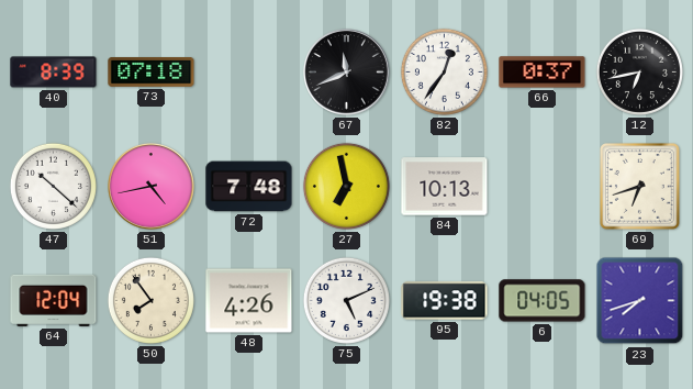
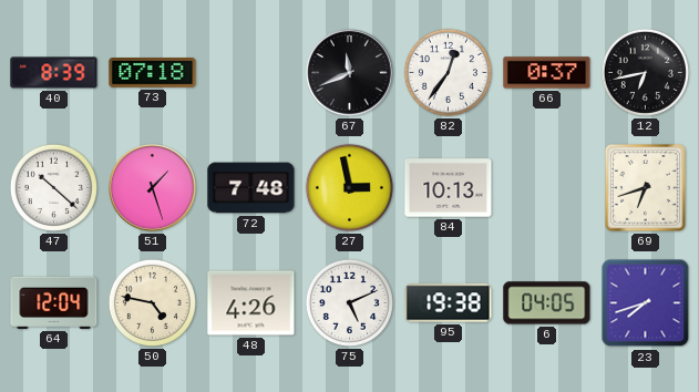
51: 4:43 -> 1:27
27: 6:58 -> 2:58
50: 7:54 -> 4:47
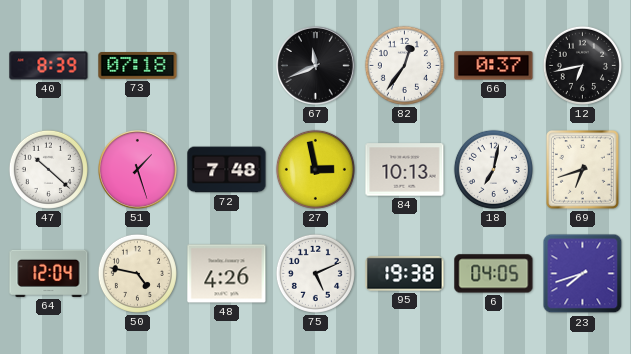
18: none -> 7:02
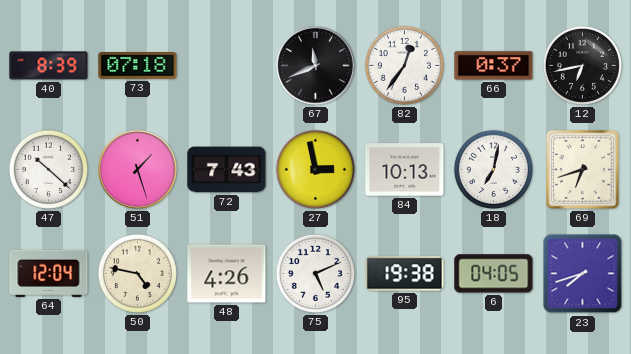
72: 7:48 -> 7:43
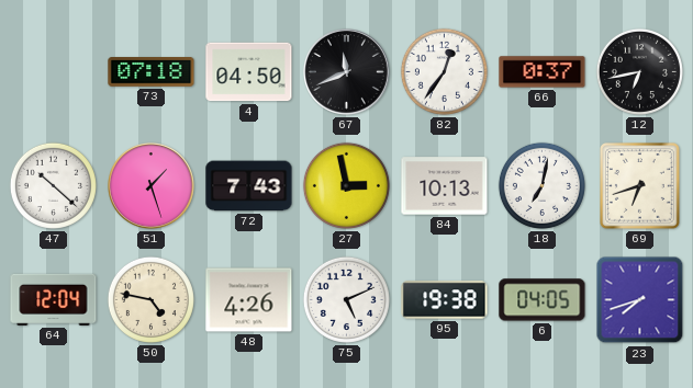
40: 8:39 -> none
4: none -> 04:50
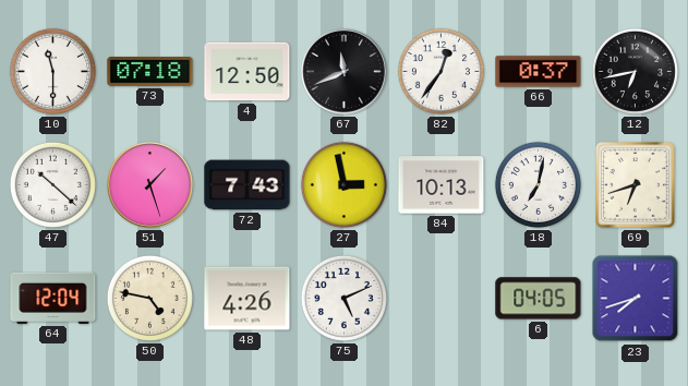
10: none -> 11:30
4: 04:50 -> 12:50
95: 19:38 -> none
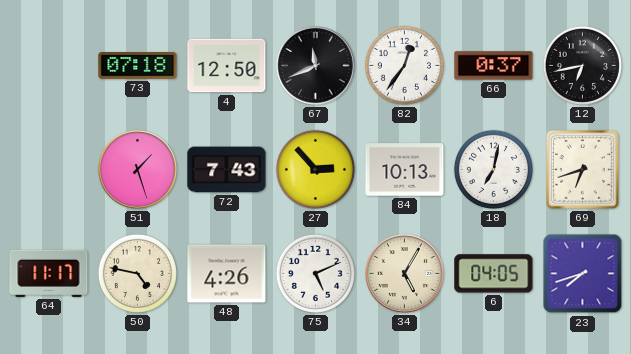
10: 11:30 -> none
47: 10:22 -> none
27: 2:58 -> 2:53
64: 12:04 -> 11:17
34: none -> 5:05
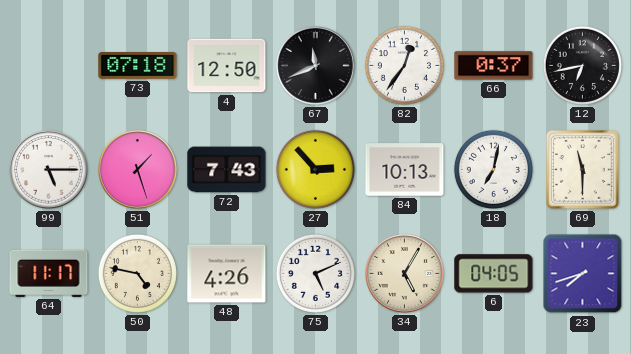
99: none -> 5:15
69: 6:42 -> 11:30
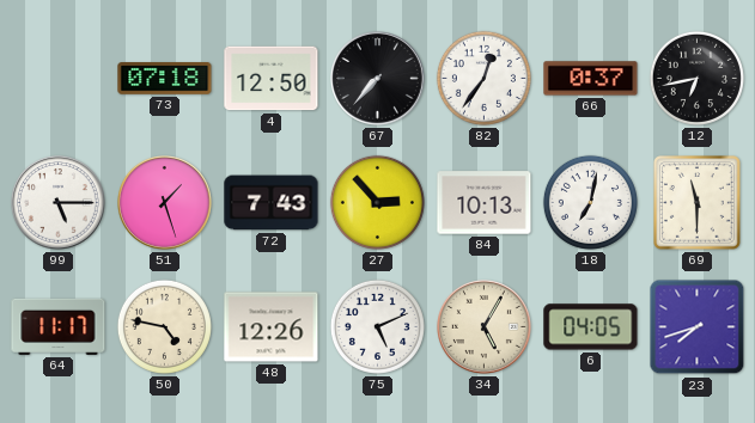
67: 11:41 -> 7:37
48: 4:26 -> 12:26
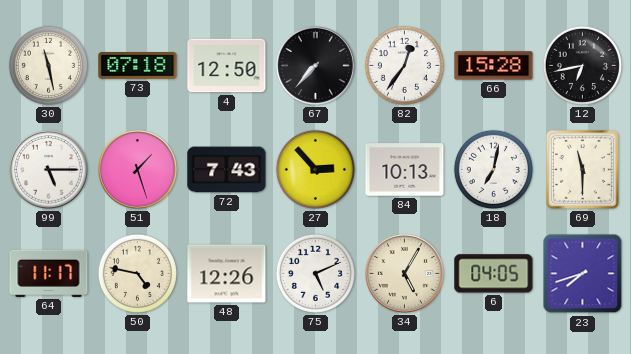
30: none -> 11:28
66: 0:37 -> 15:28
